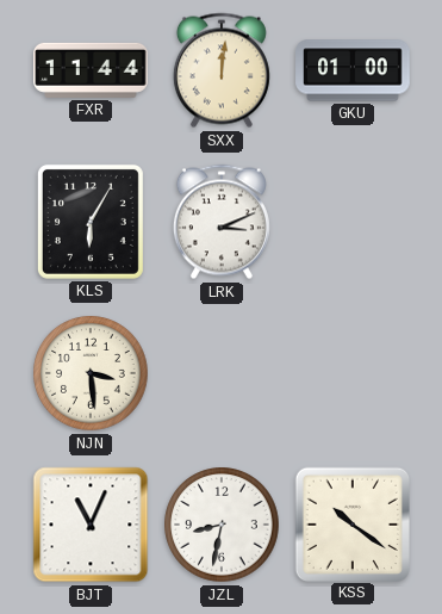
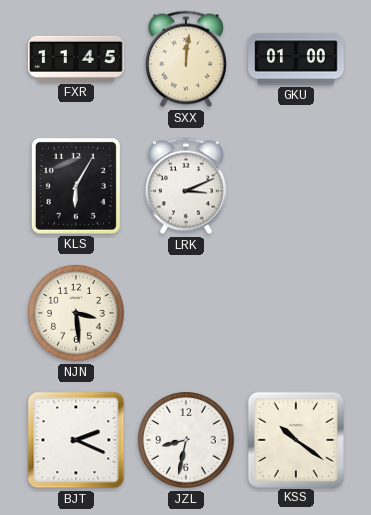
FXR: 11:44 -> 11:45
BJT: 11:04 -> 2:19
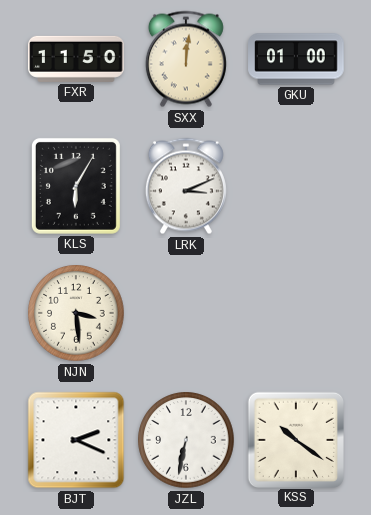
FXR: 11:45 -> 11:50
JZL: 8:32 -> 6:32
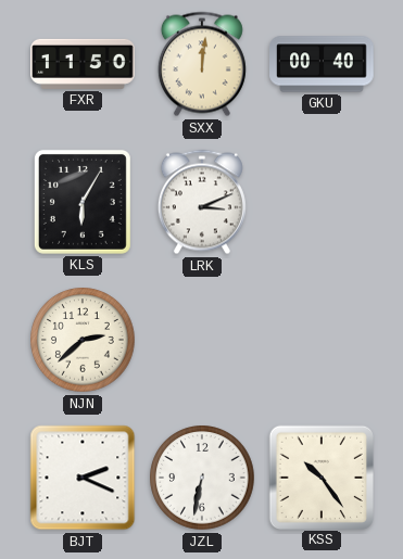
GKU: 01:00 -> 00:40
NJN: 3:29 -> 2:38
KSS: 10:21 -> 10:24
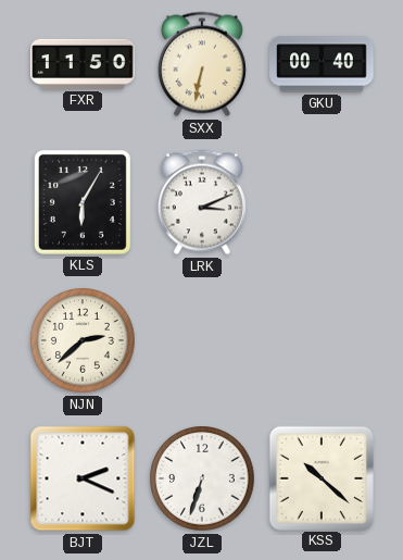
SXX: 12:01 -> 6:32
JZL: 6:32 -> 6:33
KSS: 10:24 -> 10:22
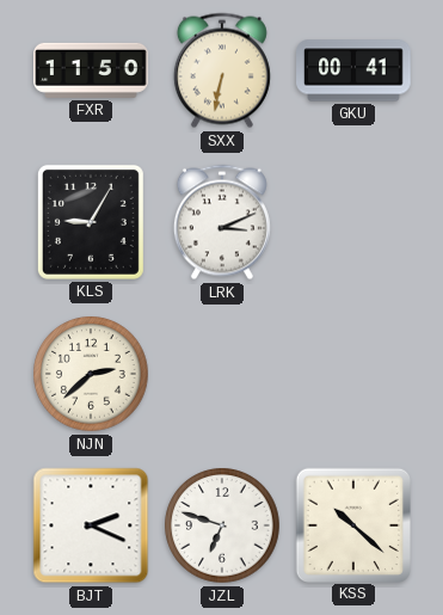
GKU: 00:40 -> 00:41
KLS: 6:05 -> 9:05
JZL: 6:33 -> 6:48
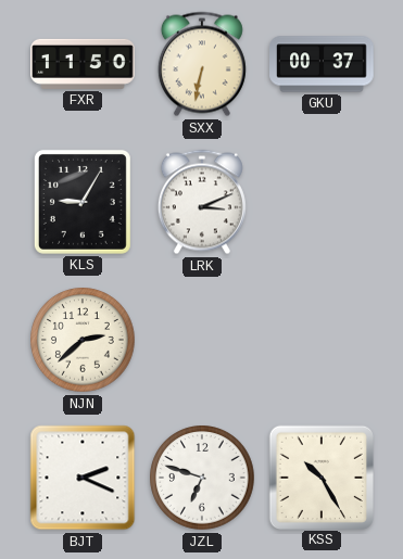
GKU: 00:41 -> 00:37
KSS: 10:22 -> 10:25
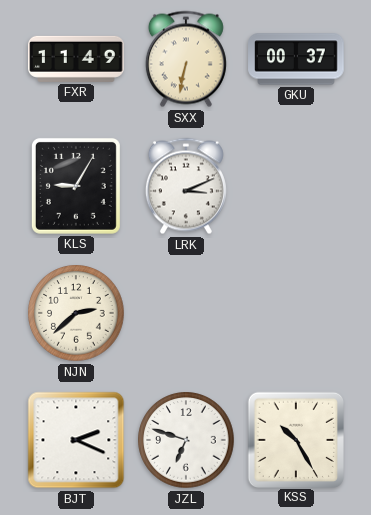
FXR: 11:50 -> 11:49
